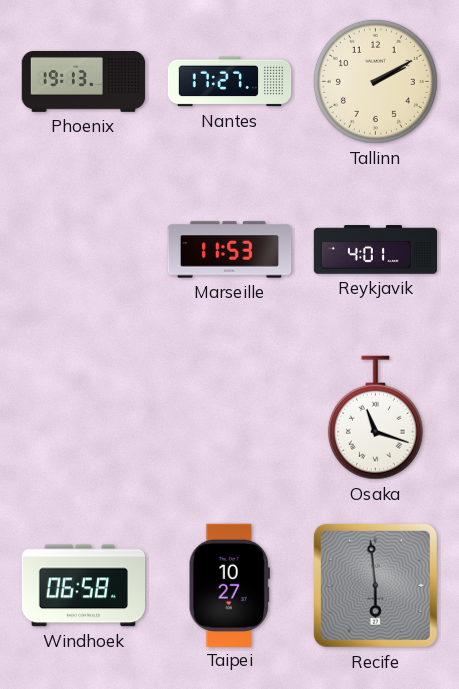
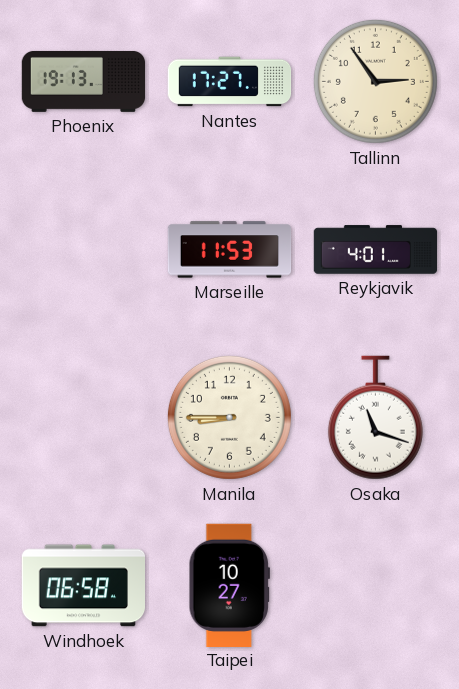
Tallinn: 2:10 -> 2:54
Manila: none -> 8:45
Recife: 5:59 -> none
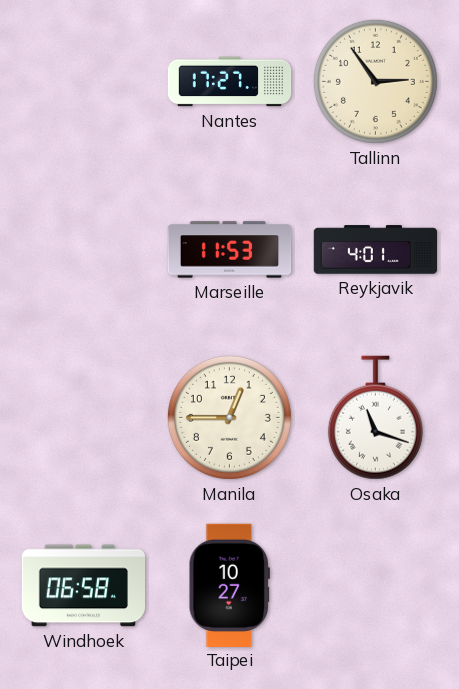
Phoenix: 19:13 -> none
Manila: 8:45 -> 12:45
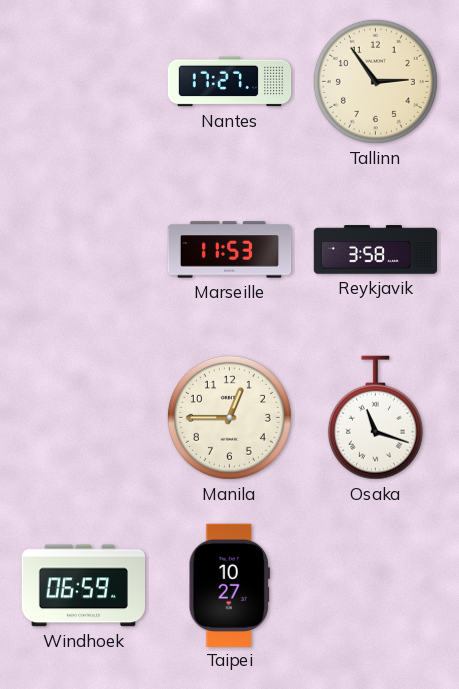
Reykjavik: 4:01 -> 3:58
Windhoek: 06:58 -> 06:59
